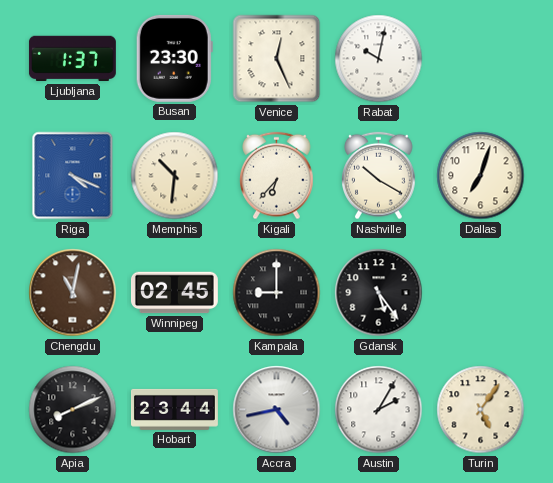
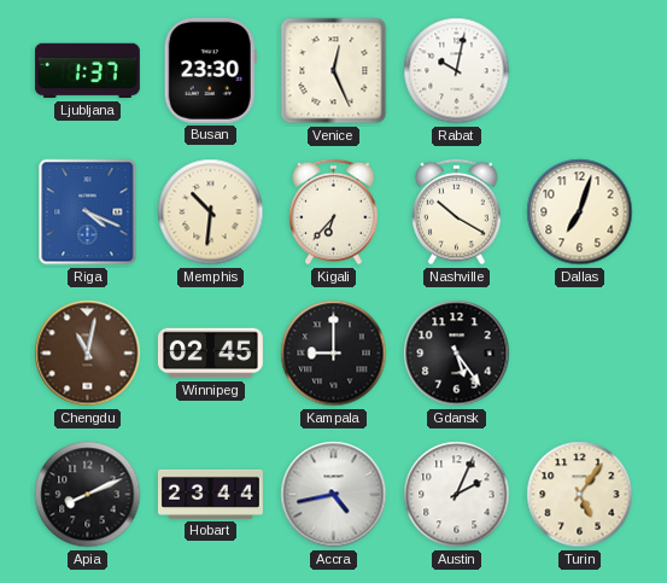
Austin: 2:05 -> 2:04
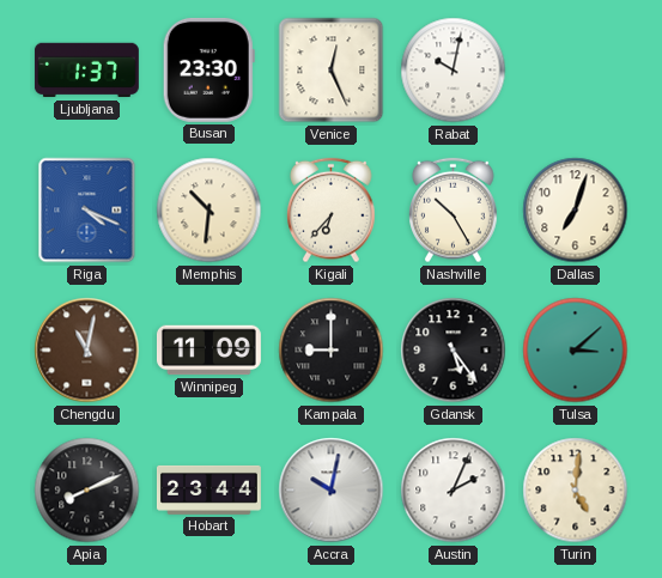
Nashville: 10:20 -> 10:25
Winnipeg: 02:45 -> 11:09
Tulsa: none -> 3:08
Accra: 4:43 -> 10:02
Turin: 5:06 -> 5:01
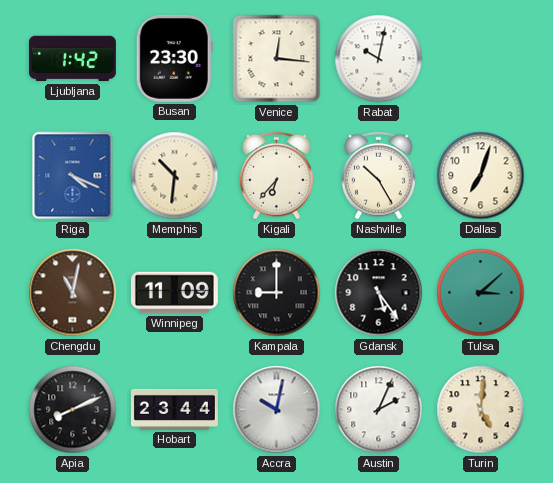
Ljubljana: 1:37 -> 1:42
Venice: 12:26 -> 12:16
